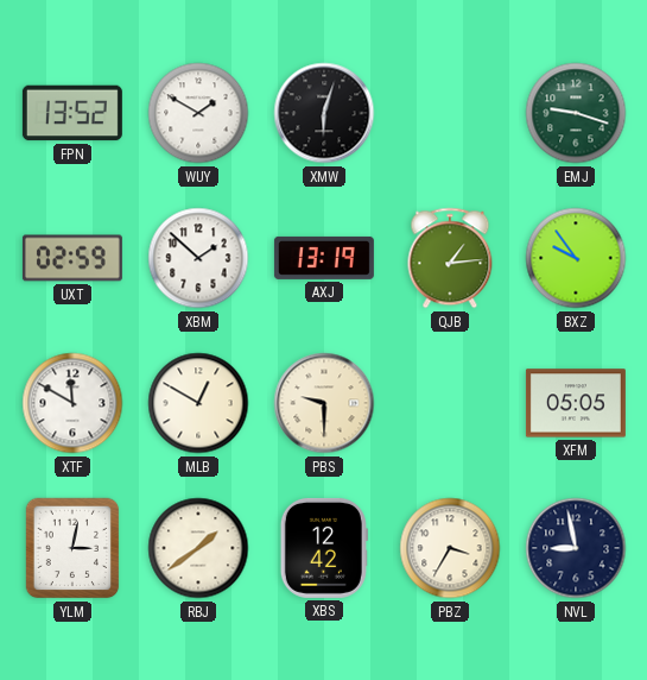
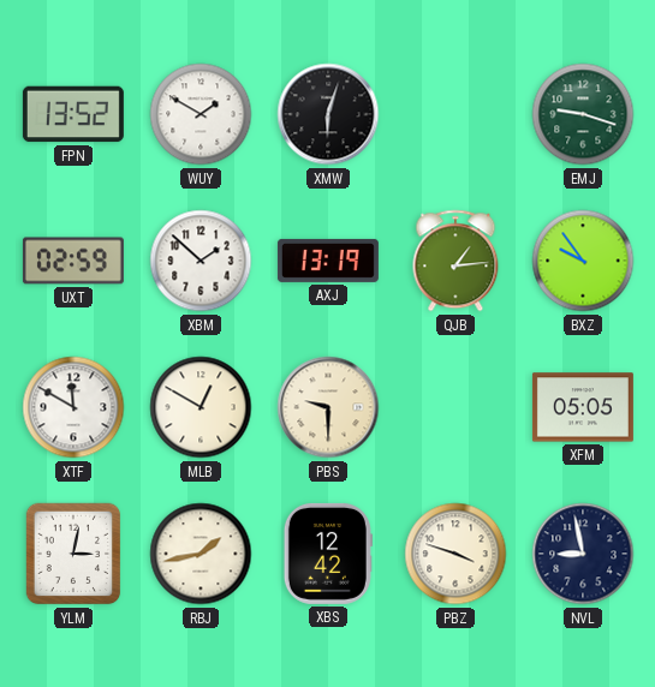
RBJ: 1:39 -> 1:43
PBZ: 3:35 -> 3:48
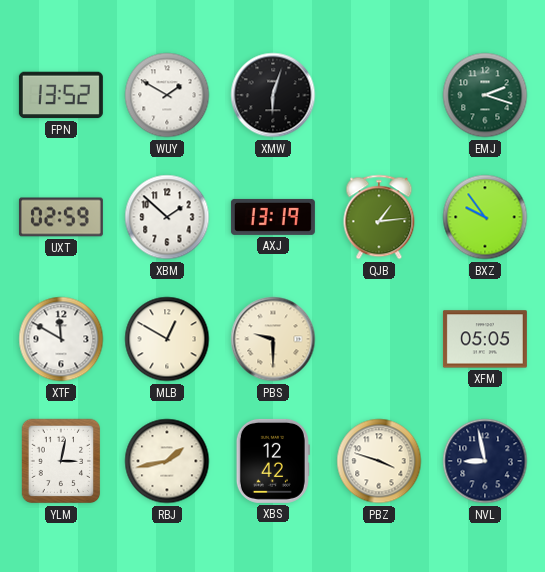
EMJ: 9:18 -> 2:18
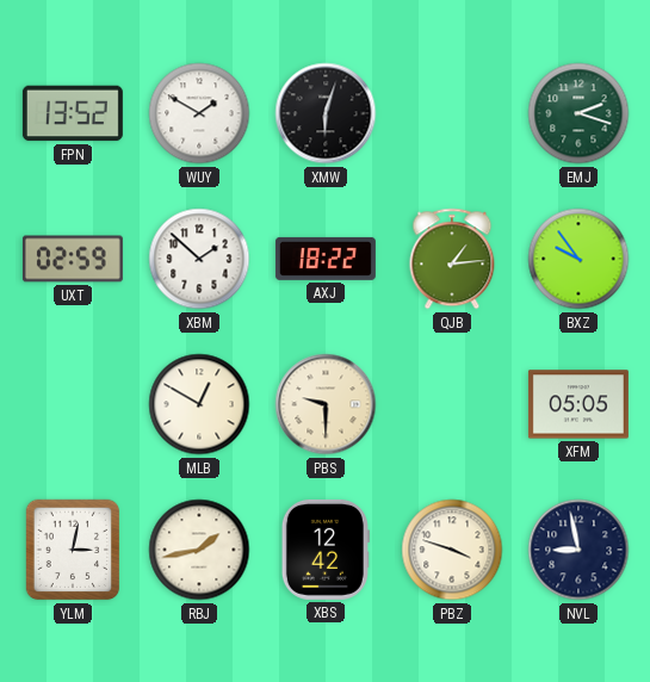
AXJ: 13:19 -> 18:22
XTF: 11:50 -> none
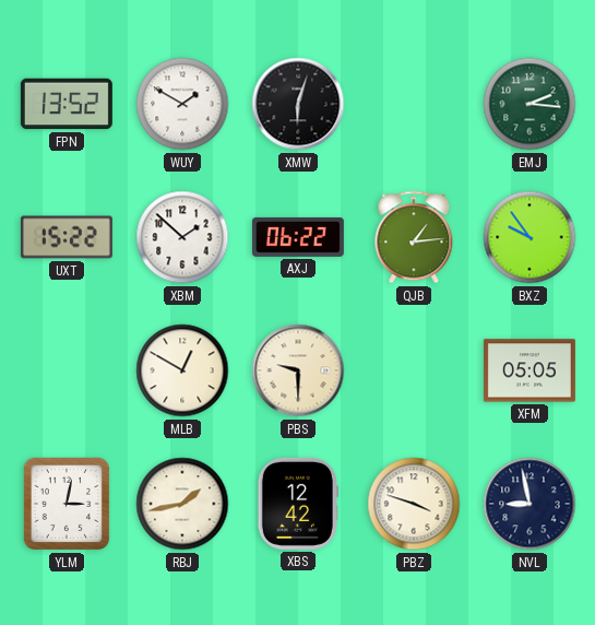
EMJ: 2:18 -> 2:16
UXT: 02:59 -> 15:22
AXJ: 18:22 -> 06:22
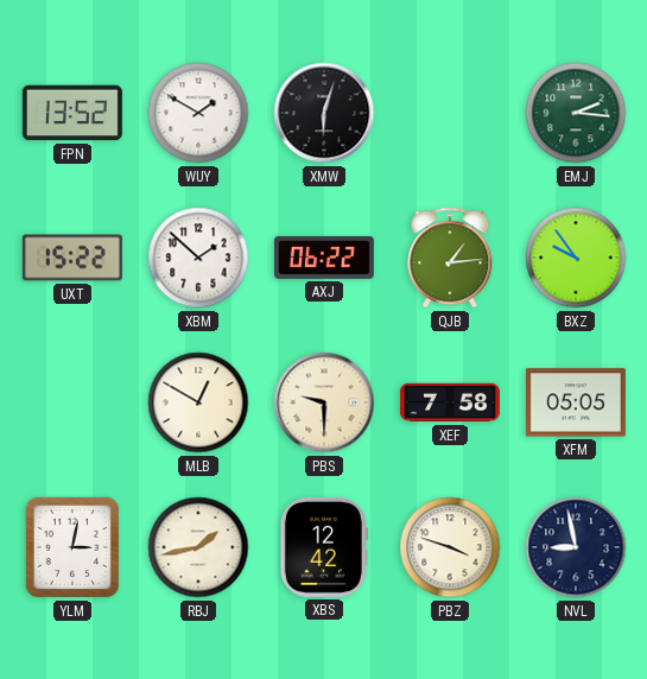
XEF: none -> 7:58
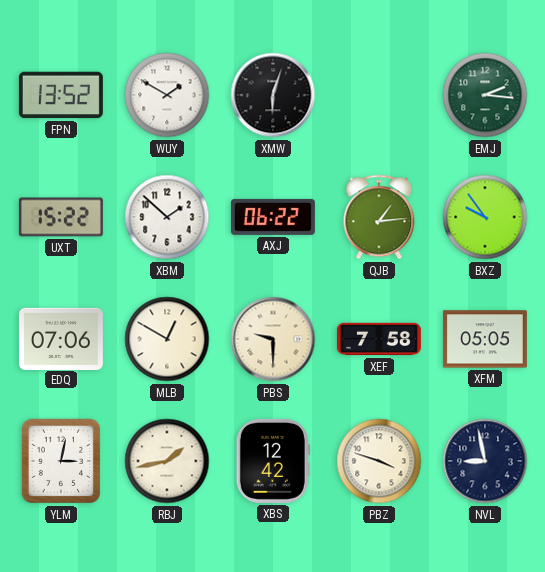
EDQ: none -> 07:06
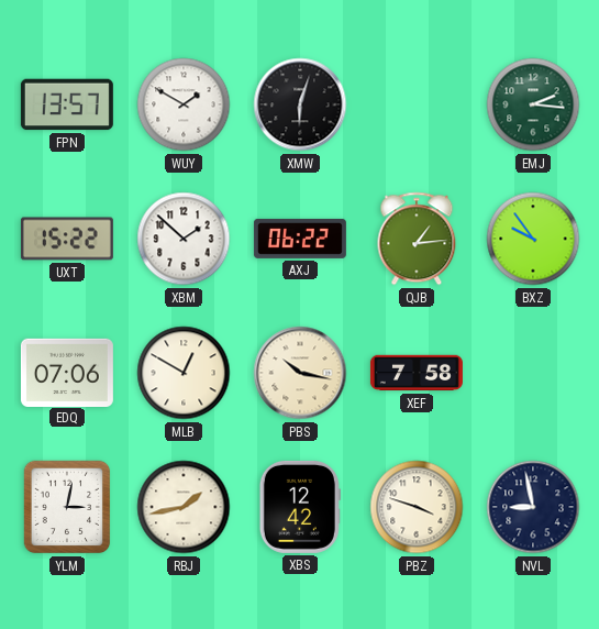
FPN: 13:52 -> 13:57
PBS: 9:30 -> 10:17
XFM: 05:05 -> none
